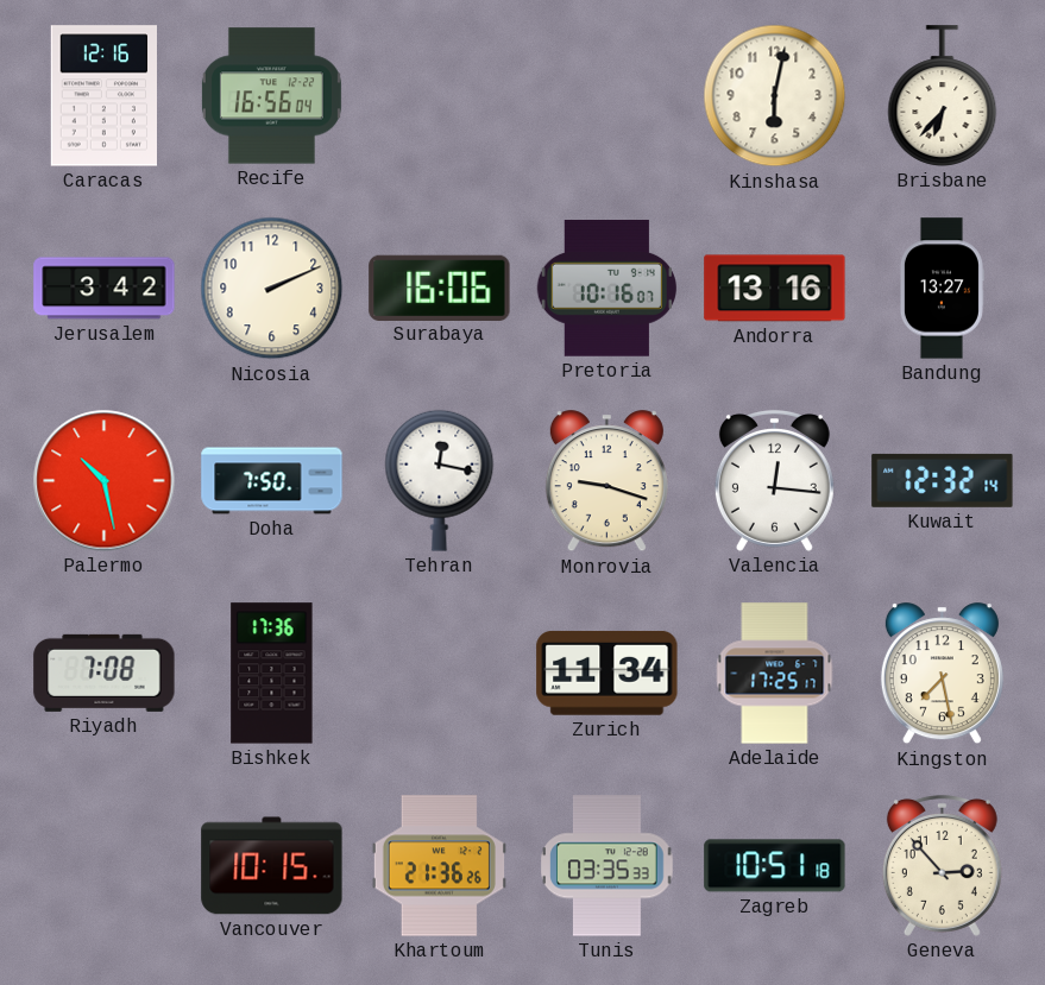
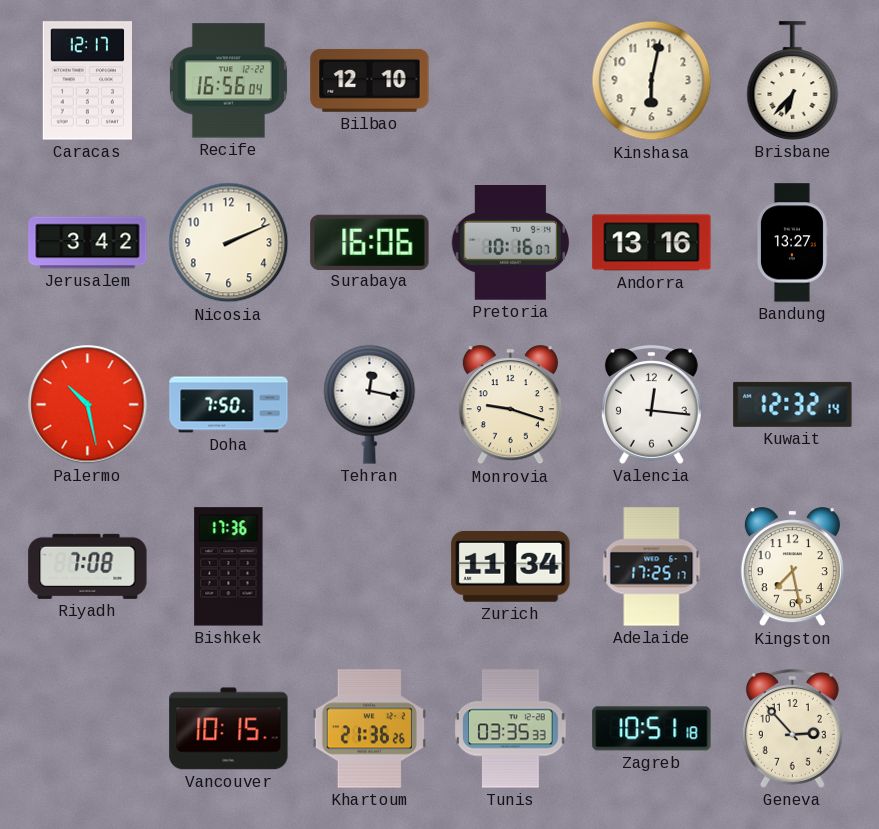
Caracas: 12:16 -> 12:17
Bilbao: none -> 12:10
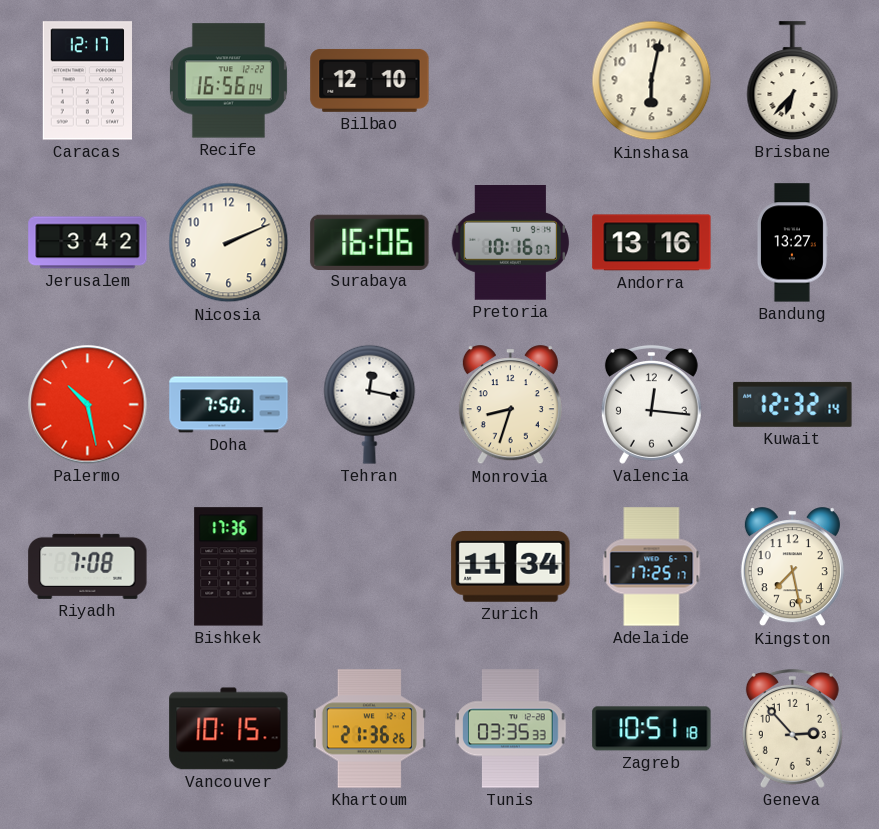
Monrovia: 9:18 -> 8:33
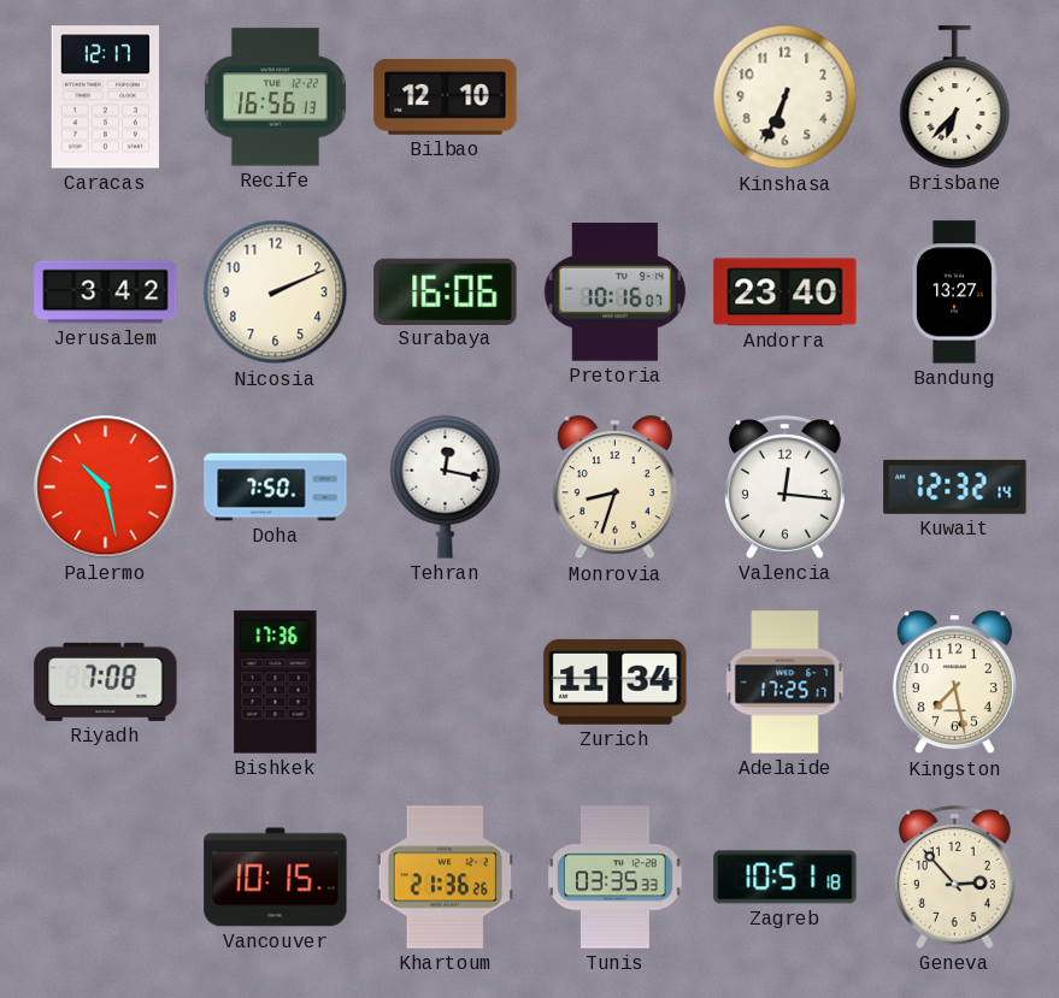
Recife: 16:56:04 -> 16:56:13
Kinshasa: 6:02 -> 6:34
Andorra: 13:16 -> 23:40
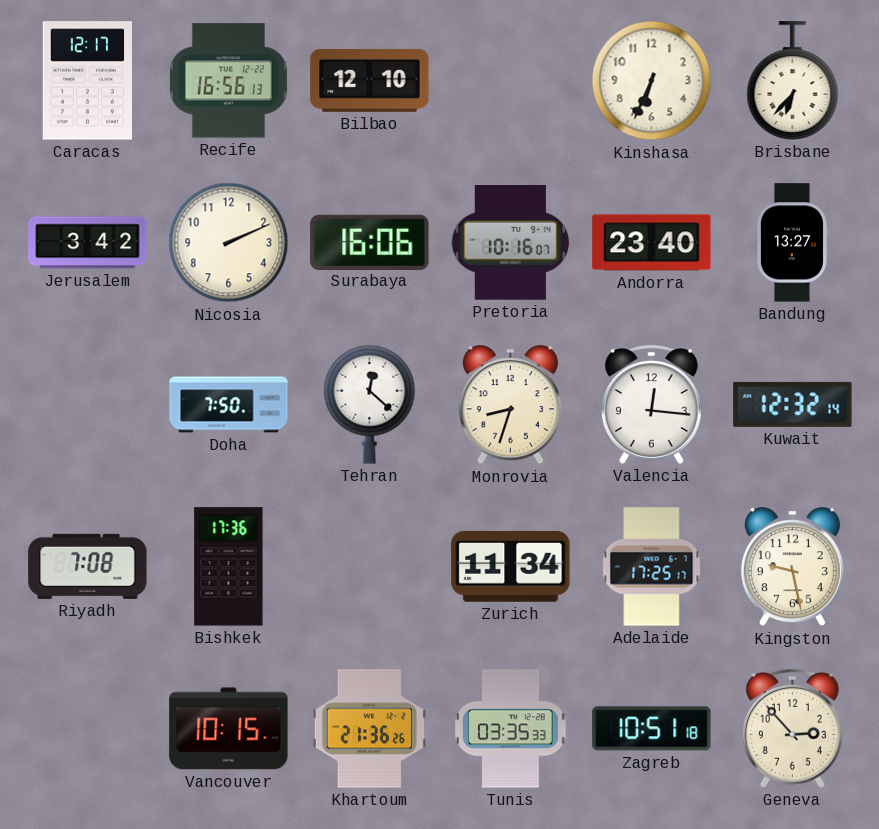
Palermo: 10:28 -> none
Tehran: 12:17 -> 12:22
Kingston: 7:28 -> 9:28
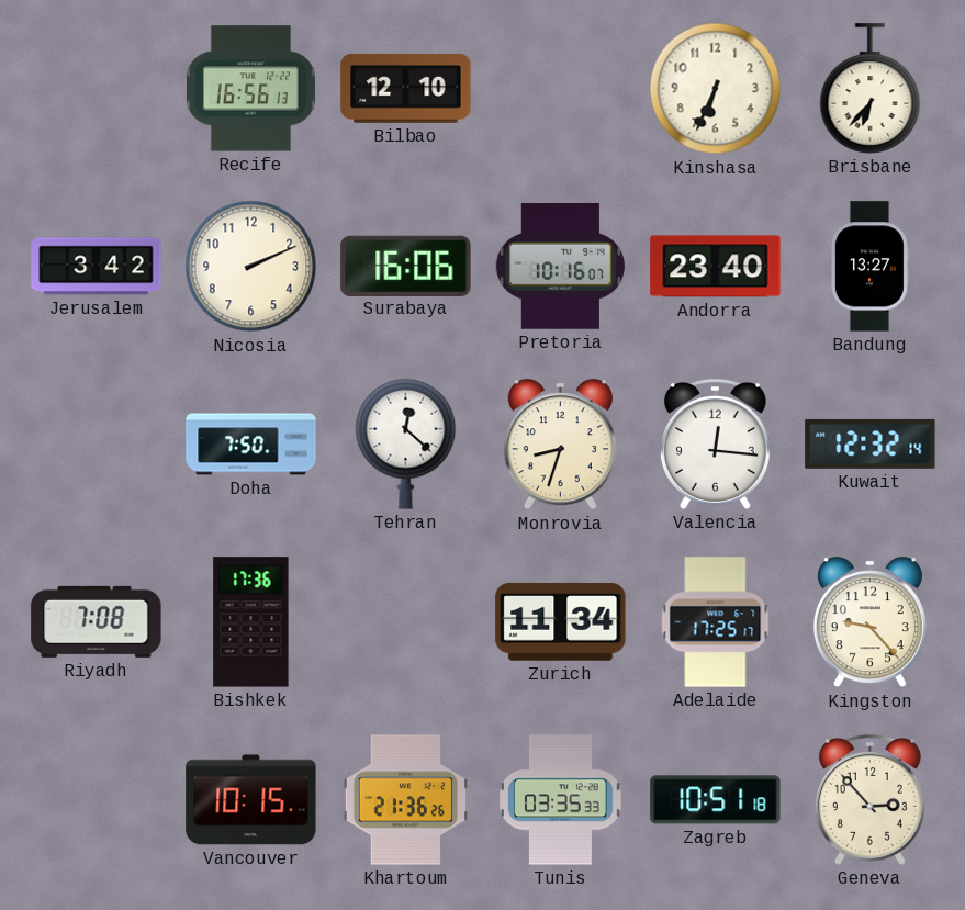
Caracas: 12:17 -> none
Kingston: 9:28 -> 9:23
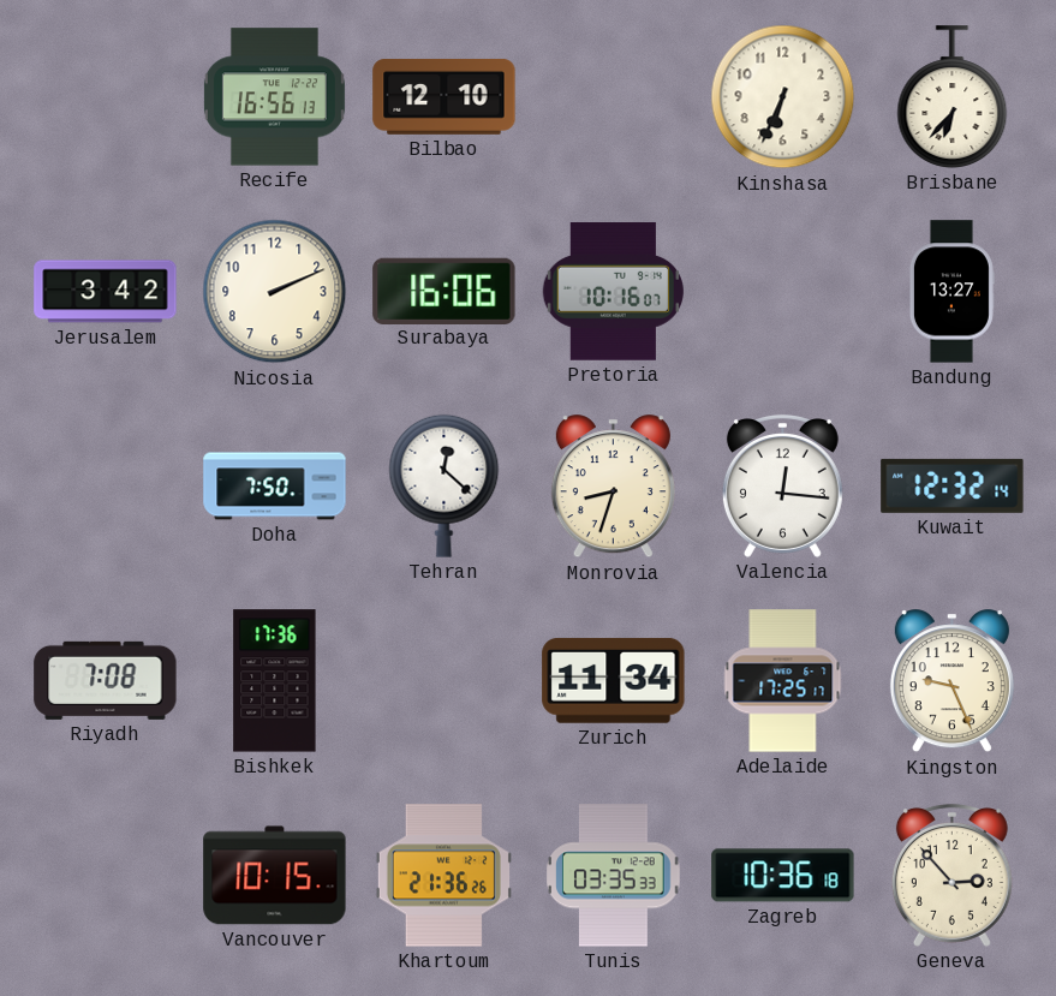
Andorra: 23:40 -> none
Kingston: 9:23 -> 9:26
Zagreb: 10:51 -> 10:36
